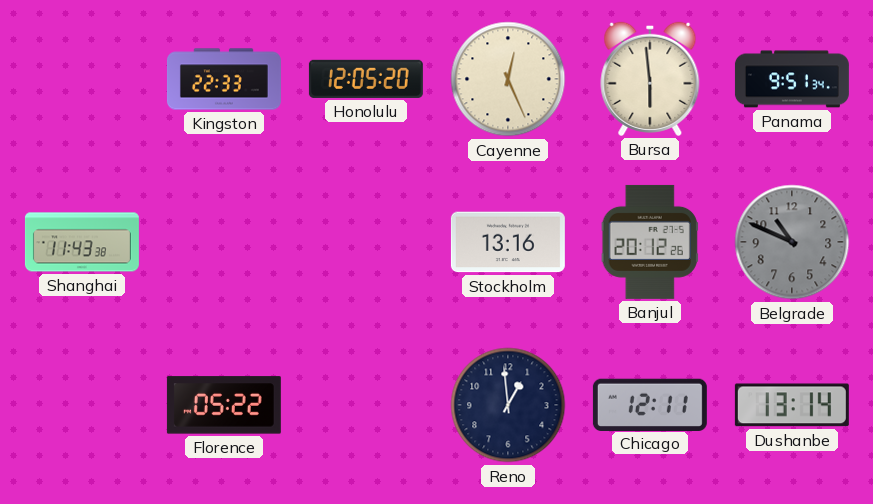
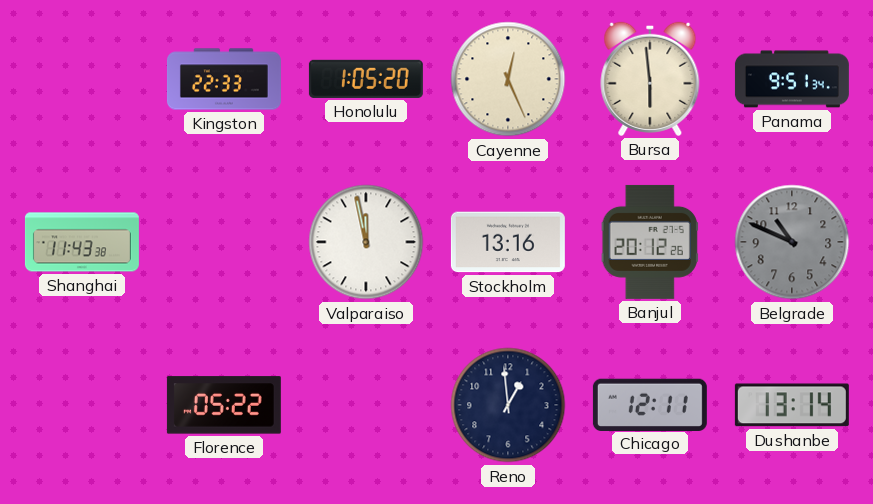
Honolulu: 12:05 -> 1:05
Valparaiso: none -> 11:58
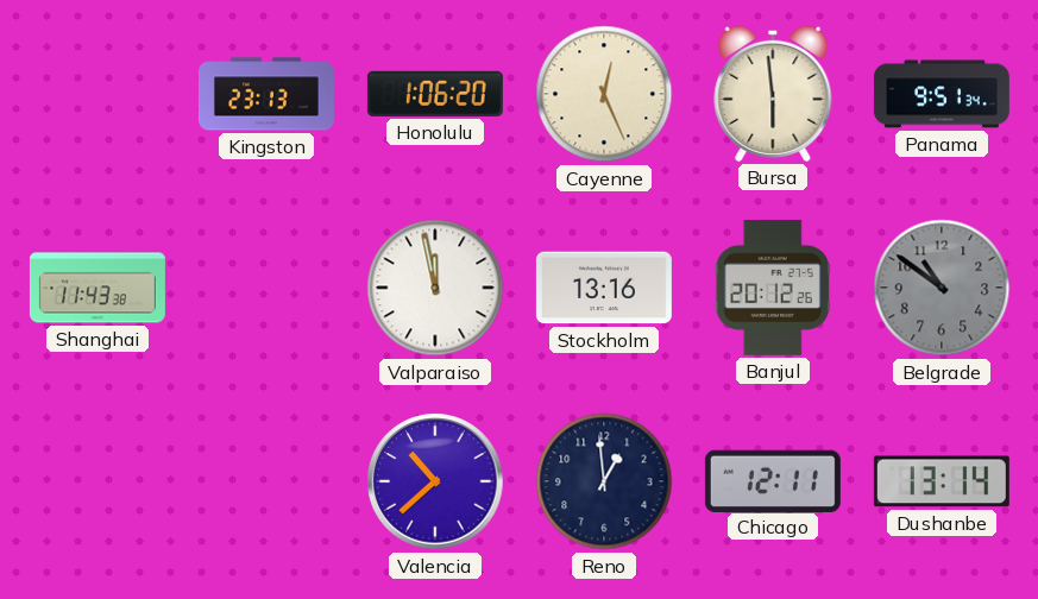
Kingston: 22:33 -> 23:13
Honolulu: 1:05 -> 1:06
Belgrade: 10:49 -> 10:51
Florence: 05:22 -> none
Valencia: none -> 10:38
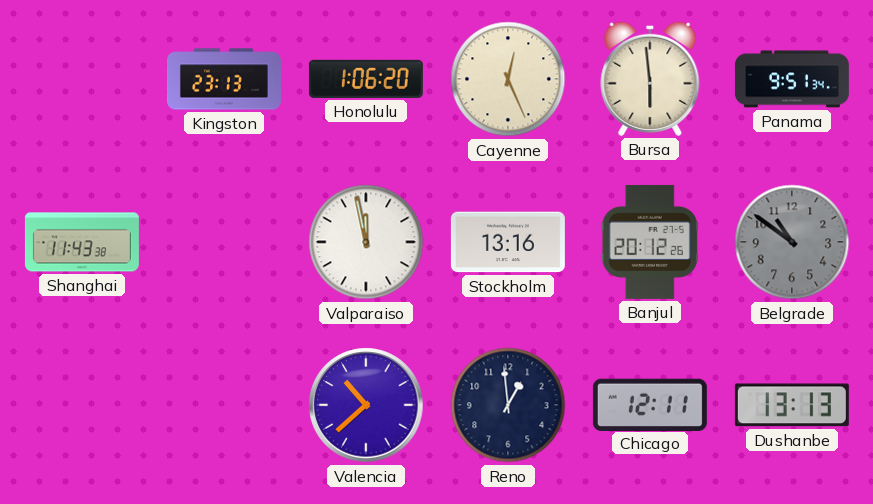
Dushanbe: 13:14 -> 13:13
